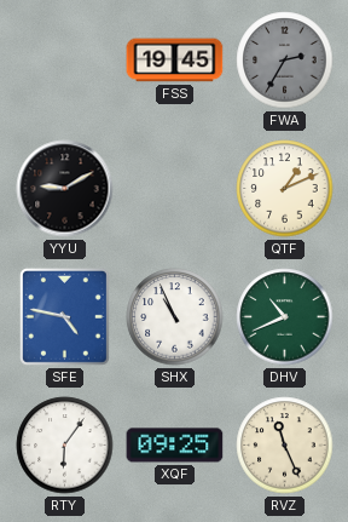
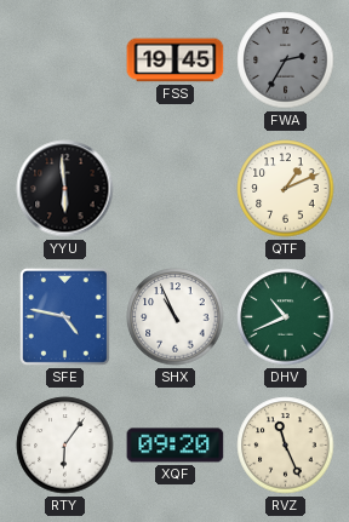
YYU: 9:10 -> 5:59
XQF: 09:25 -> 09:20
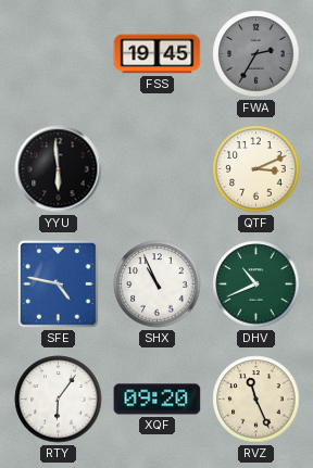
QTF: 1:11 -> 3:11
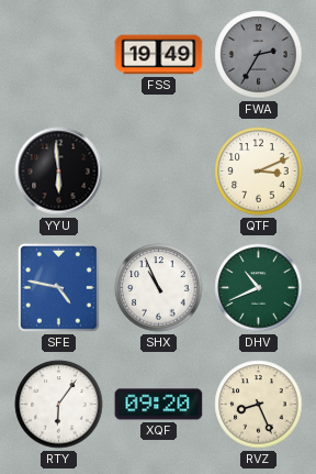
FSS: 19:45 -> 19:49
RVZ: 11:26 -> 8:26
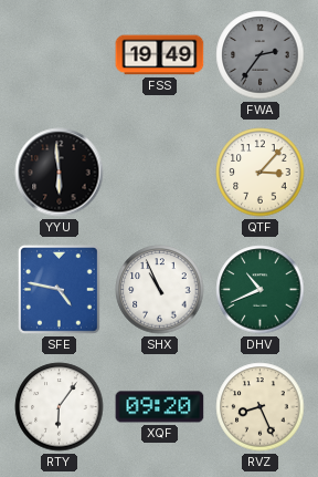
FWA: 2:35 -> 2:36
QTF: 3:11 -> 3:07
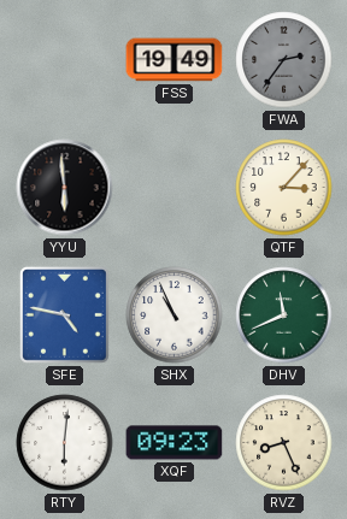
DHV: 10:41 -> 11:41
RTY: 6:06 -> 6:01
XQF: 09:20 -> 09:23
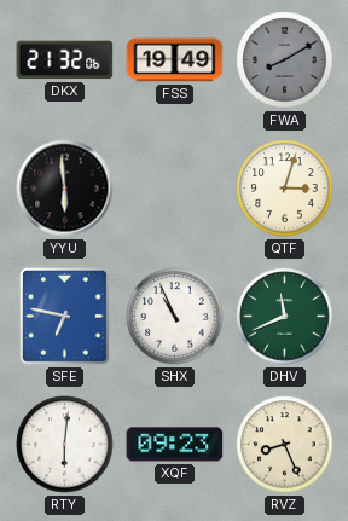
DKX: none -> 21:32
FWA: 2:36 -> 8:10
QTF: 3:07 -> 3:03
SFE: 4:47 -> 6:47
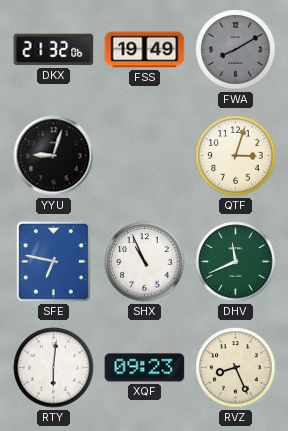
YYU: 5:59 -> 9:03
